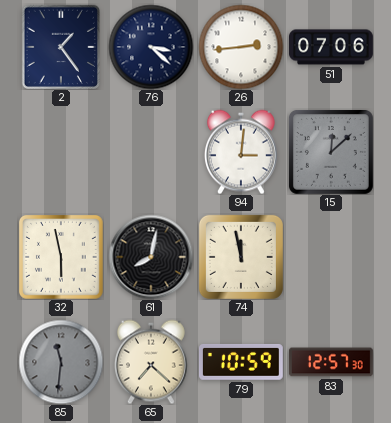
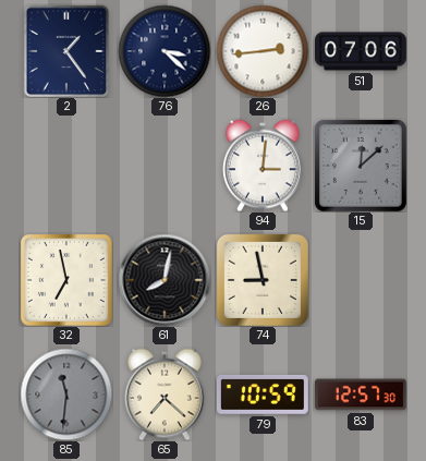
32: 5:58 -> 6:58
74: 11:58 -> 8:58
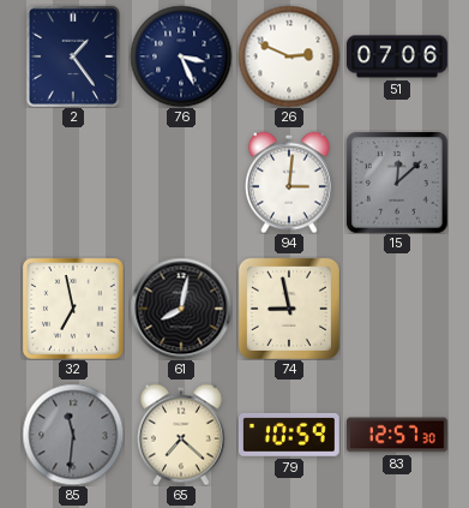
76: 3:22 -> 3:26
26: 2:44 -> 2:49
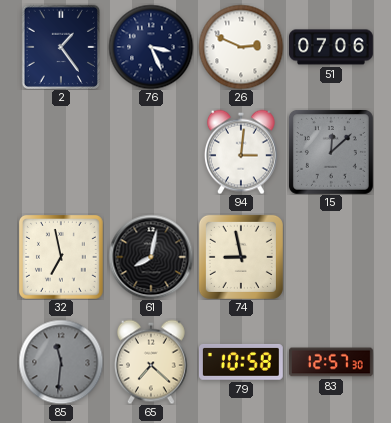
79: 10:59 -> 10:58
